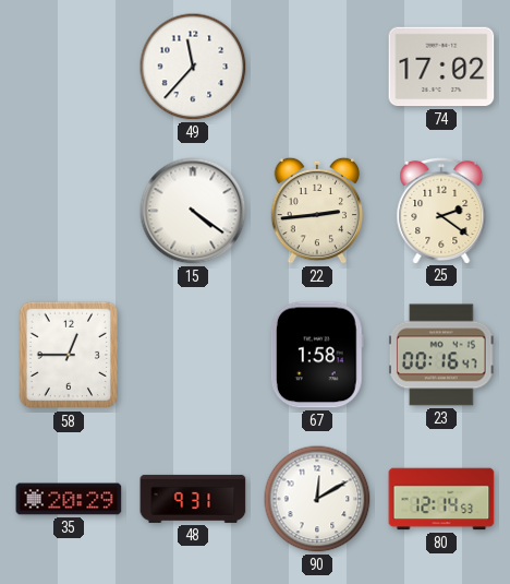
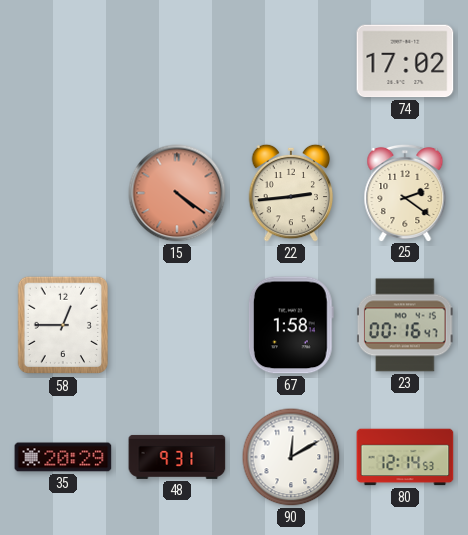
49: 11:37 -> none
15 dial: white -> salmon
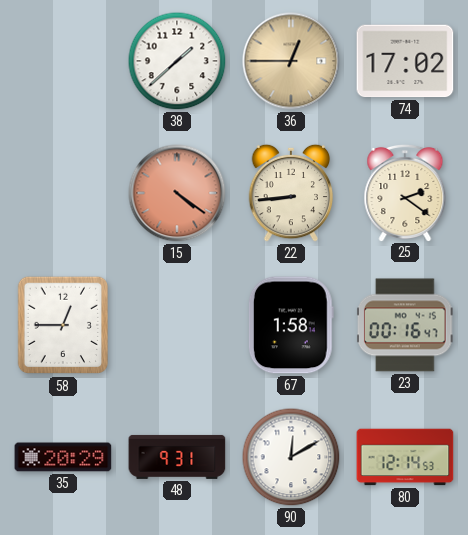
38: none -> 1:38
36: none -> 12:45
22: 2:44 -> 8:44
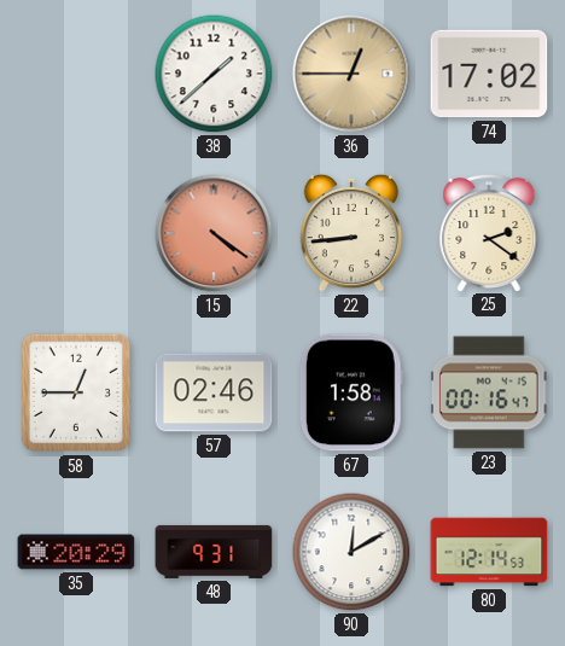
57: none -> 02:46
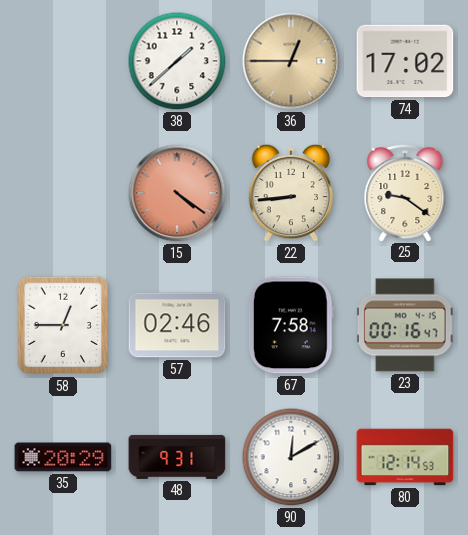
25: 2:21 -> 9:21
67: 1:58 -> 7:58
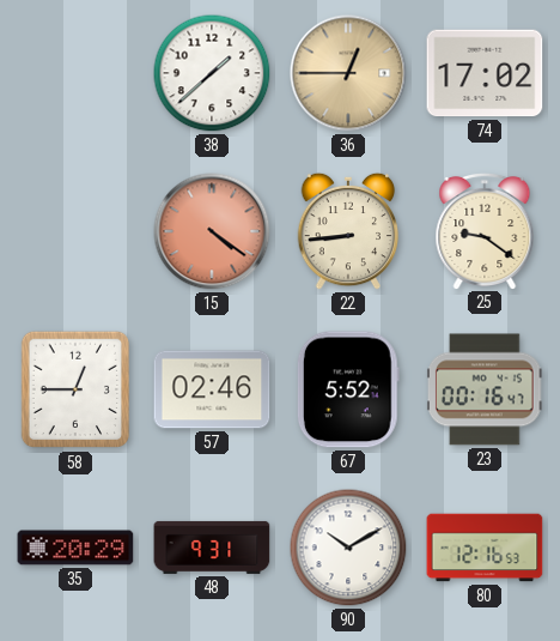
67: 7:58 -> 5:52
90: 12:10 -> 10:10
80: 12:14 -> 12:16
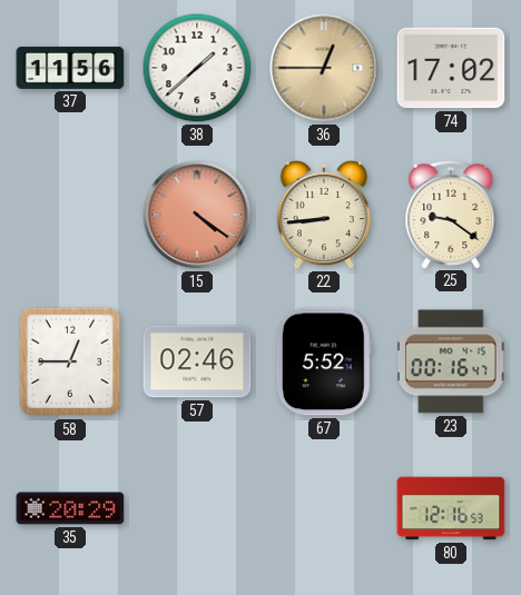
37: none -> 11:56
48: 9:31 -> none
90: 10:10 -> none
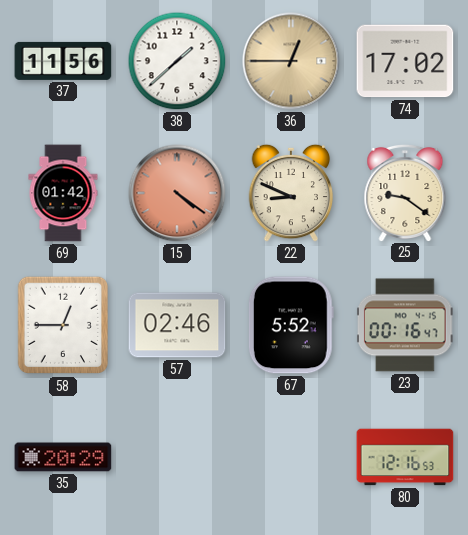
69: none -> 01:42
22: 8:44 -> 8:49
